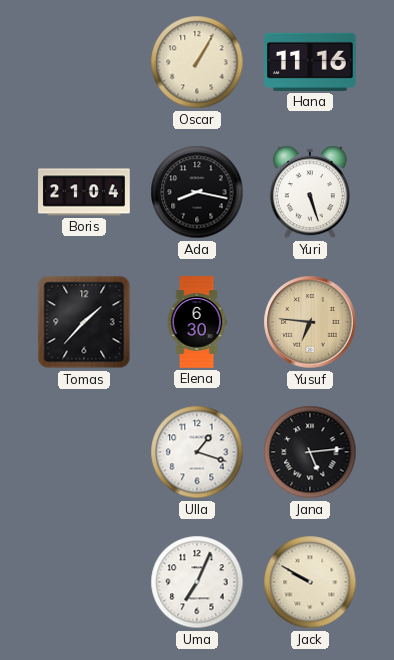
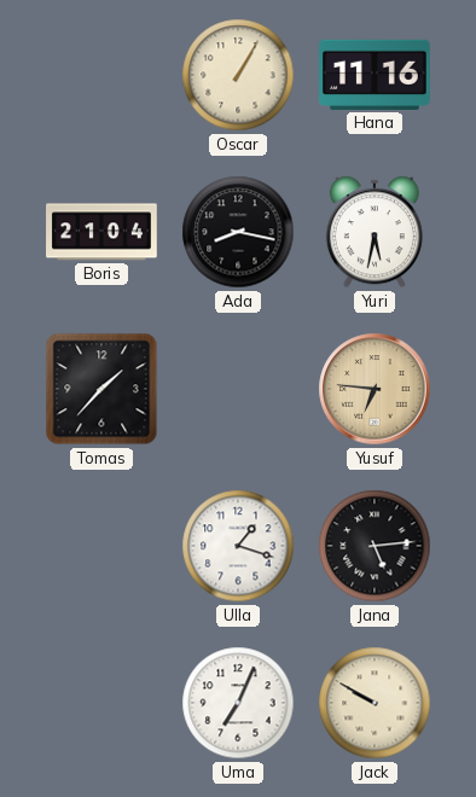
Yuri: 5:27 -> 5:32
Elena: 6:30 -> none
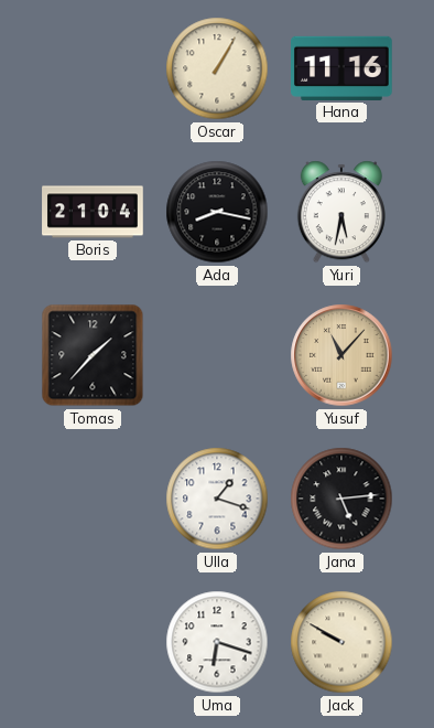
Yusuf: 6:46 -> 11:07
Uma: 7:04 -> 6:18
